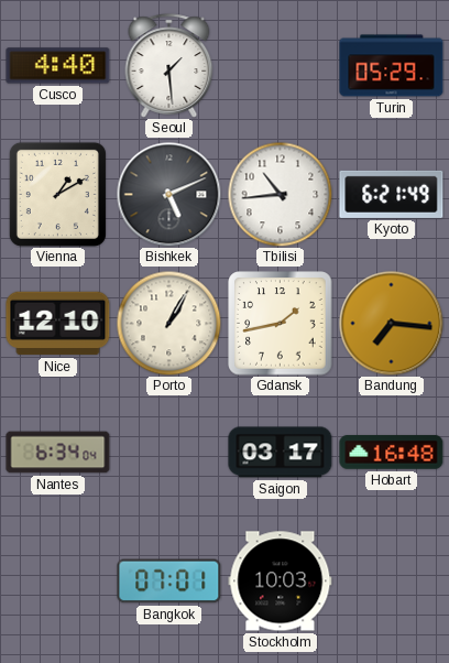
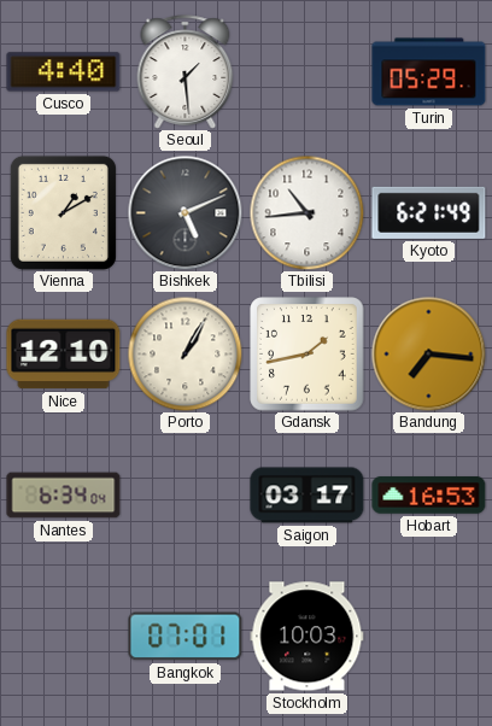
Hobart: 16:48 -> 16:53
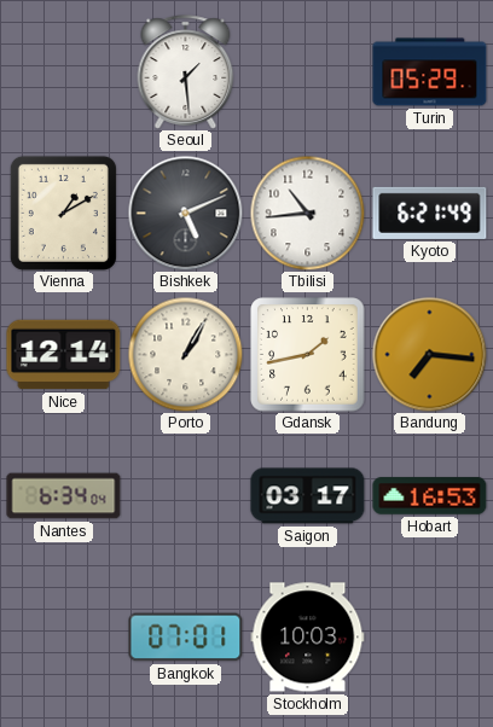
Cusco: 4:40 -> none
Nice: 12:10 -> 12:14
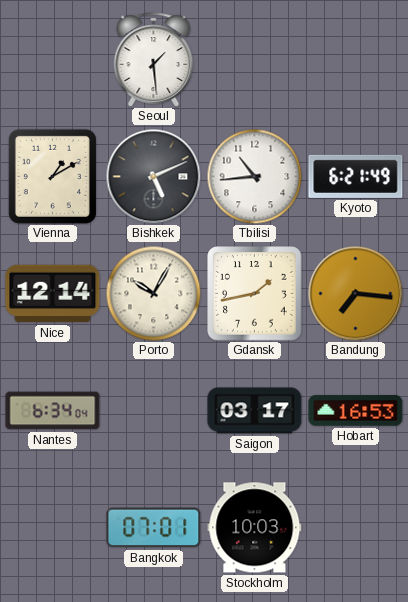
Turin: 05:29 -> none
Porto: 1:05 -> 10:05
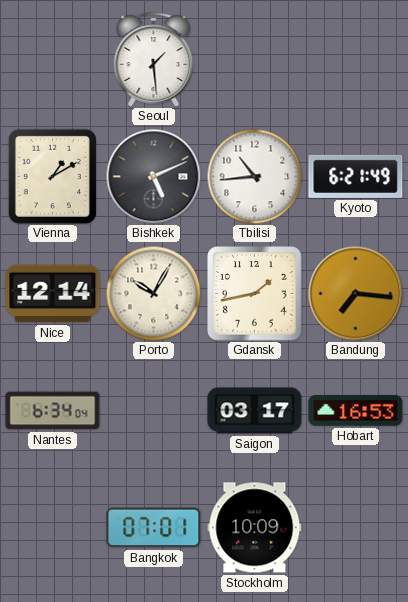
Stockholm: 10:03 -> 10:09
